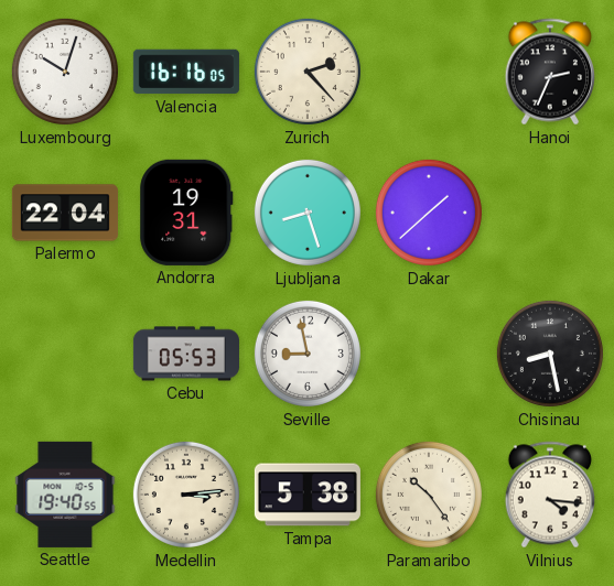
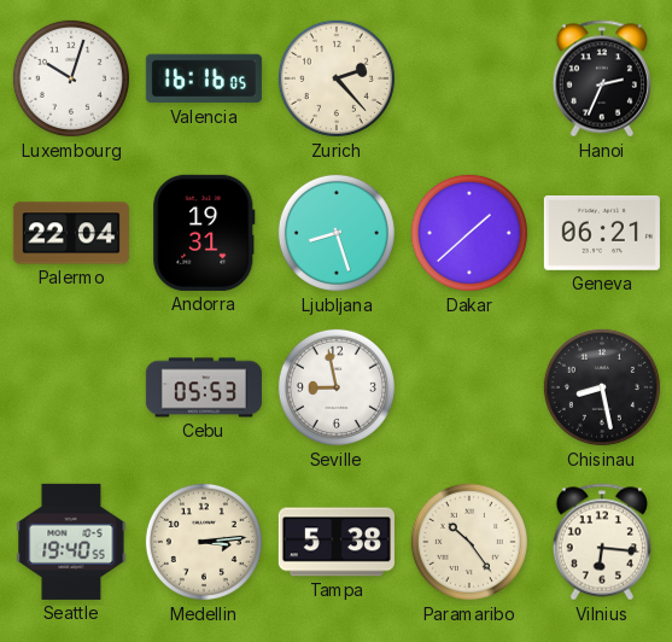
Geneva: none -> 06:21
Vilnius: 4:16 -> 6:16
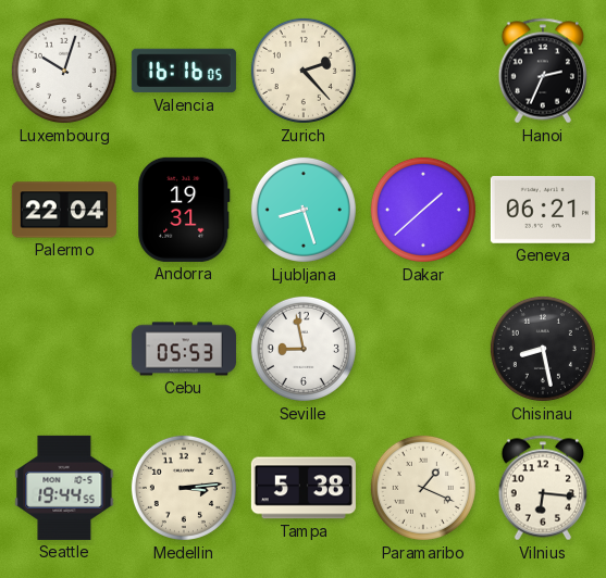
Seattle: 19:40 -> 19:44
Paramaribo: 10:24 -> 1:19
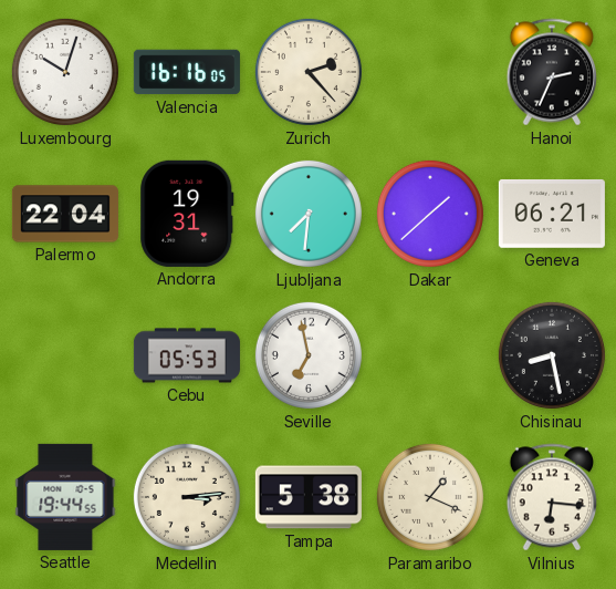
Ljubljana: 8:27 -> 7:31
Seville: 8:58 -> 6:58
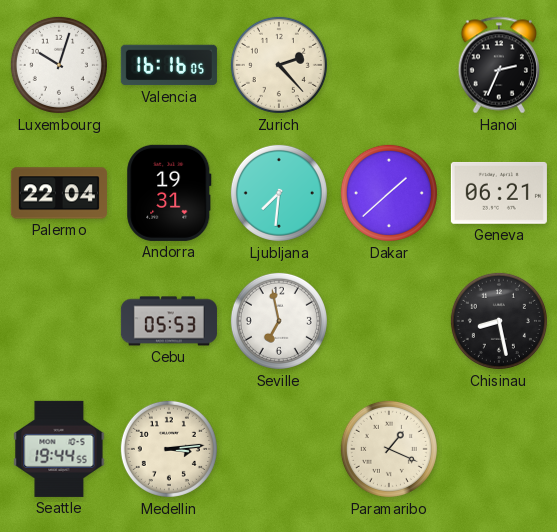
Tampa: 5:38 -> none
Vilnius: 6:16 -> none
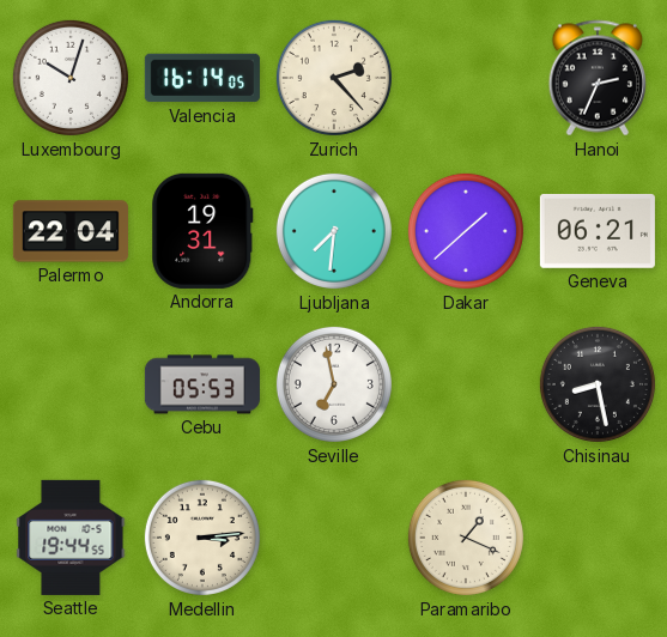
Valencia: 16:16 -> 16:14
